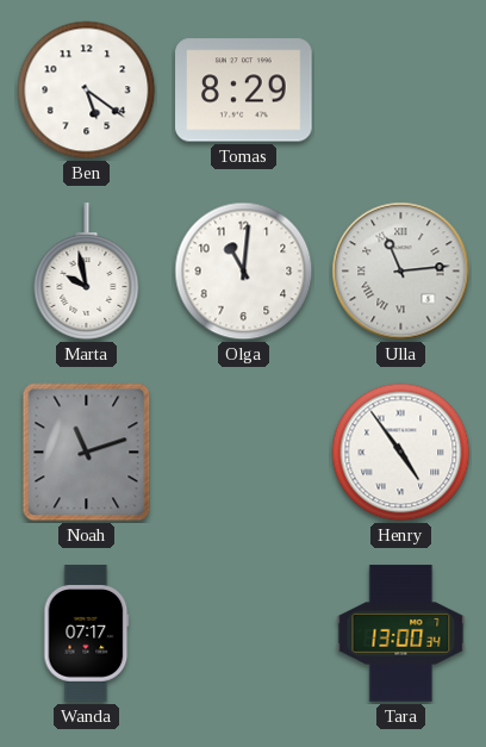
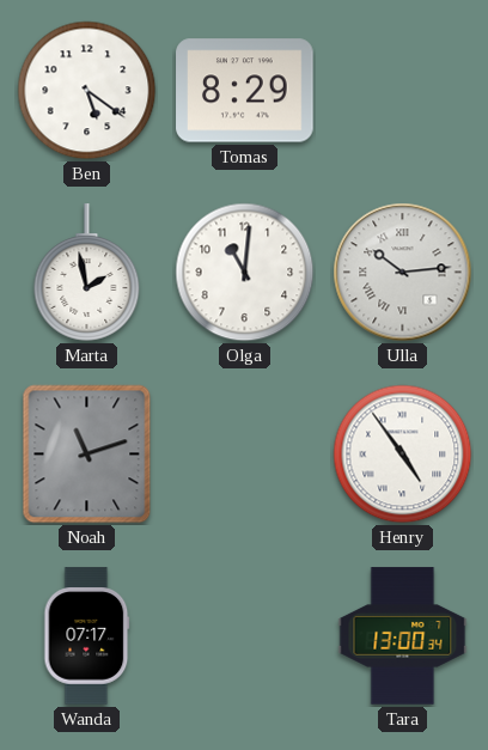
Marta: 9:58 -> 1:58
Ulla: 11:14 -> 10:14
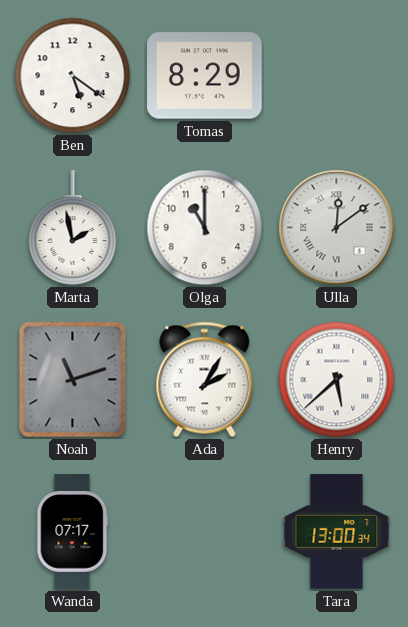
Olga: 11:01 -> 11:00
Ulla: 10:14 -> 12:09
Ada: none -> 2:05
Henry: 4:54 -> 5:38
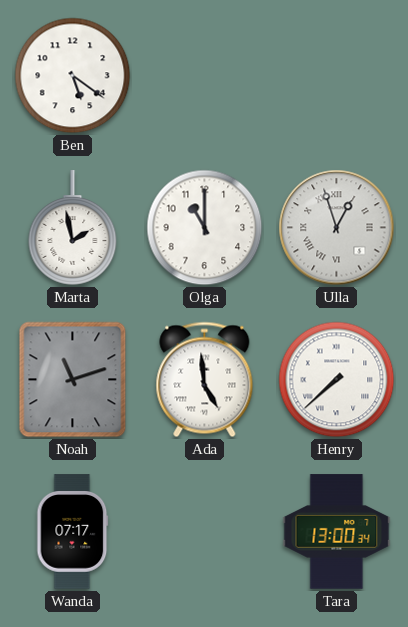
Tomas: 8:29 -> none
Ulla: 12:09 -> 12:57
Ada: 2:05 -> 4:59
Henry: 5:38 -> 7:38
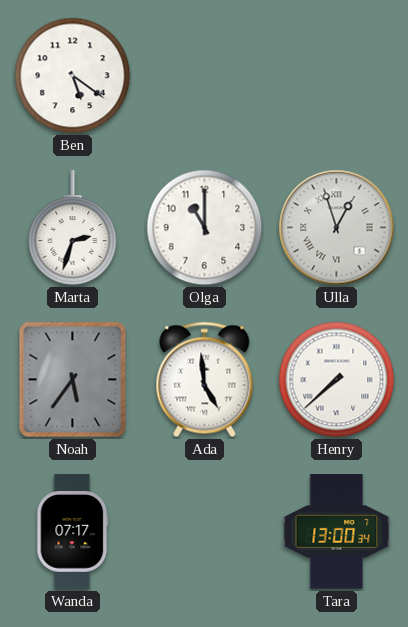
Marta: 1:58 -> 2:33
Noah: 11:12 -> 5:36
